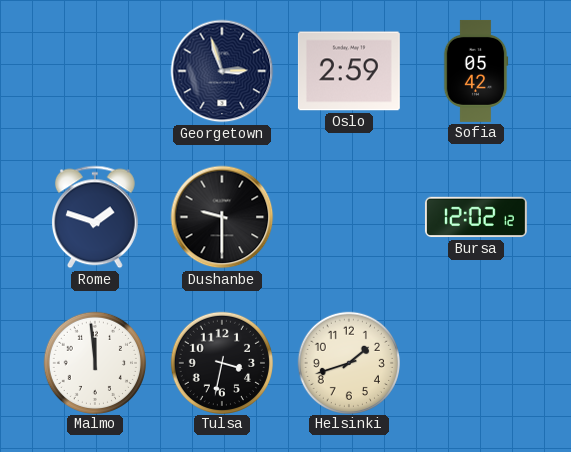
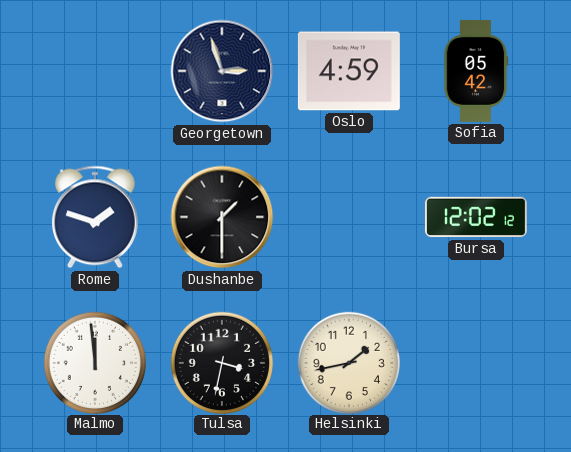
Oslo: 2:59 -> 4:59
Dushanbe: 9:30 -> 1:30
Helsinki: 1:42 -> 1:43
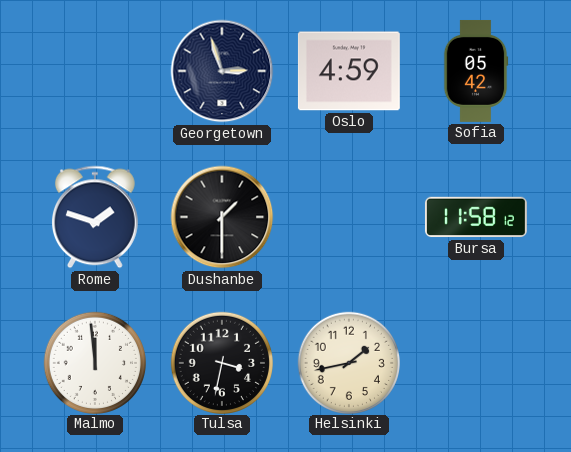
Bursa: 12:02 -> 11:58
